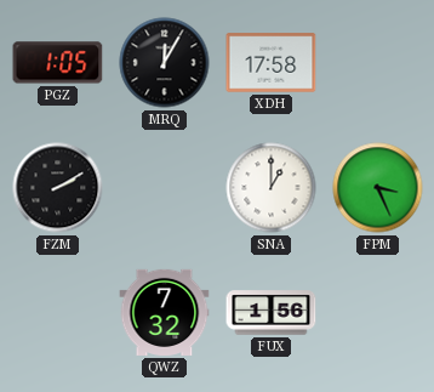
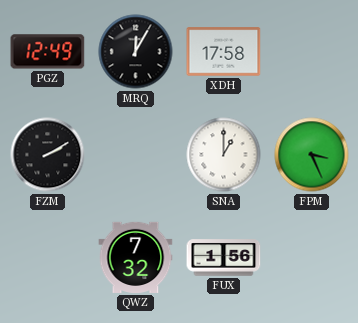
PGZ: 1:05 -> 12:49
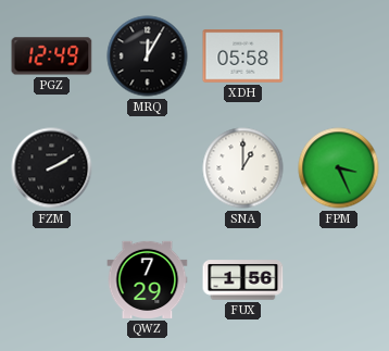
XDH: 17:58 -> 05:58
QWZ: 7:32 -> 7:29
